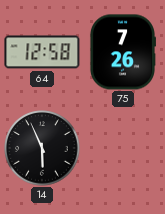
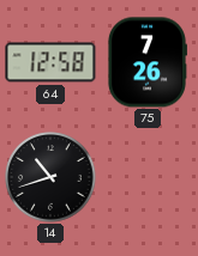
14: 5:56 -> 10:42
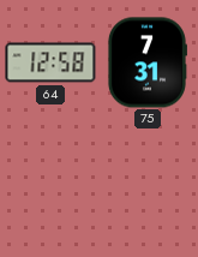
75: 7:26 -> 7:31
14: 10:42 -> none
